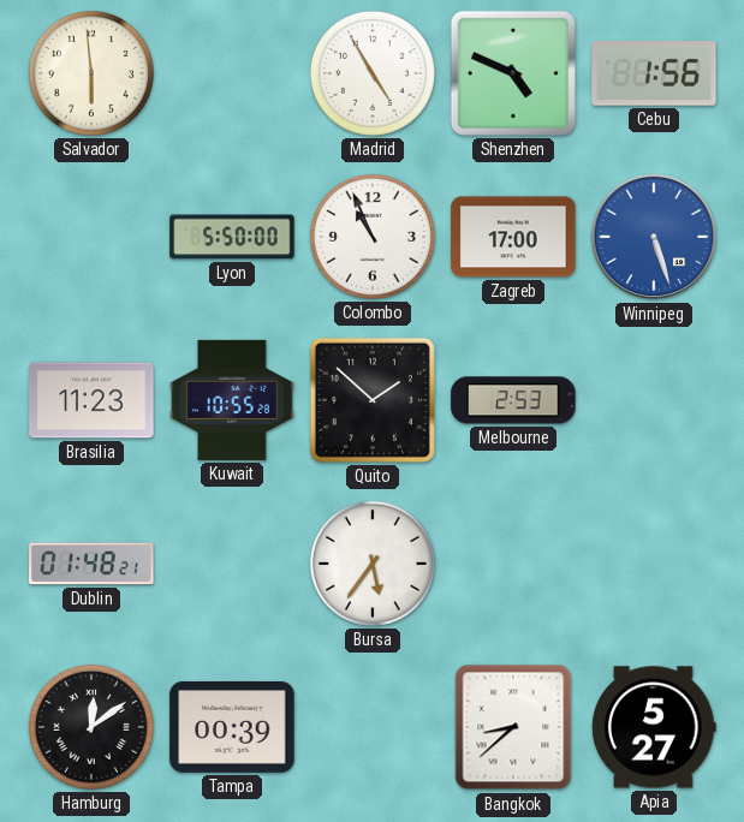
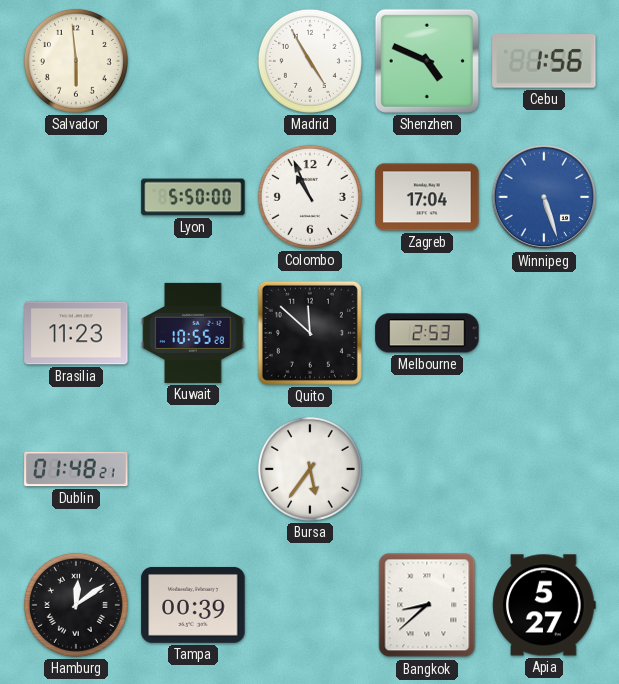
Zagreb: 17:00 -> 17:04
Quito: 1:52 -> 11:52
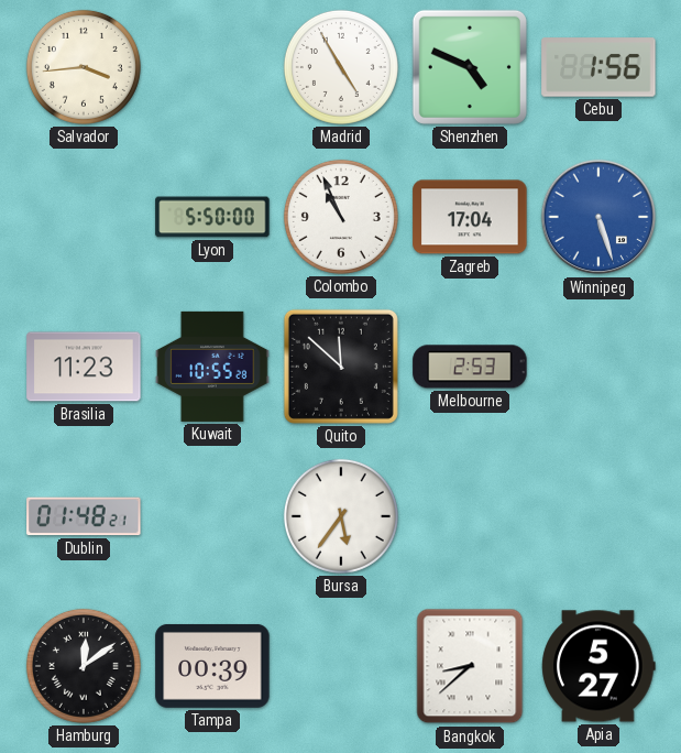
Salvador: 5:59 -> 3:44
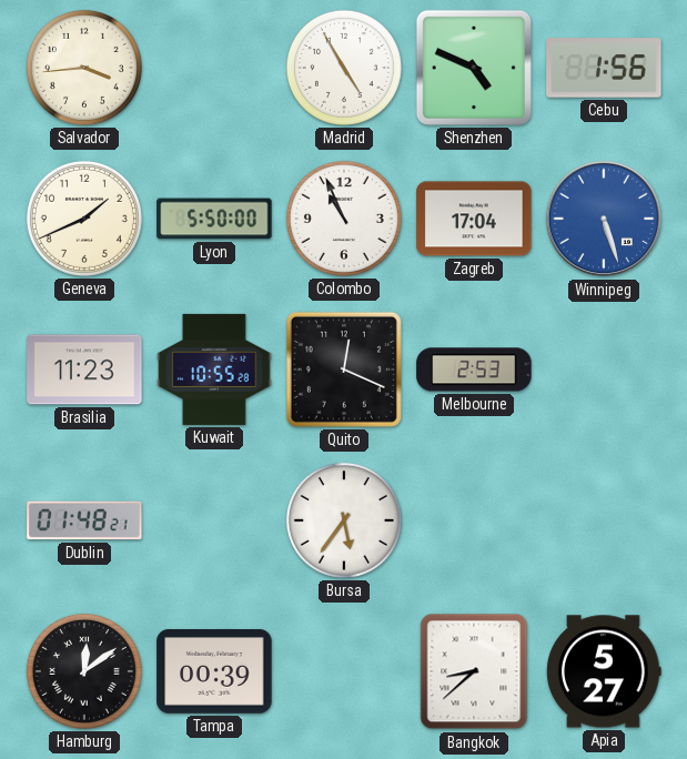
Geneva: none -> 1:41
Quito: 11:52 -> 12:19
